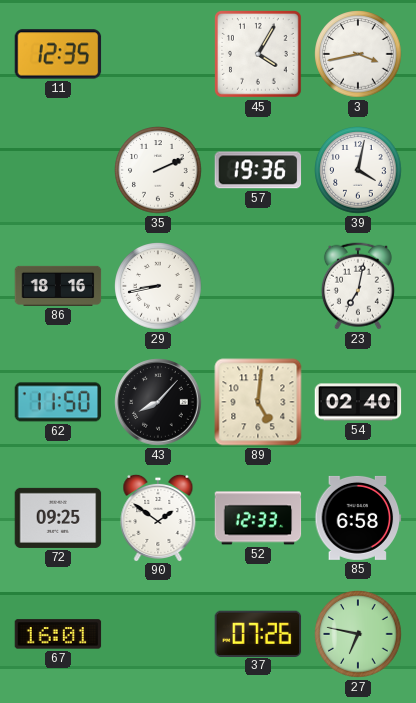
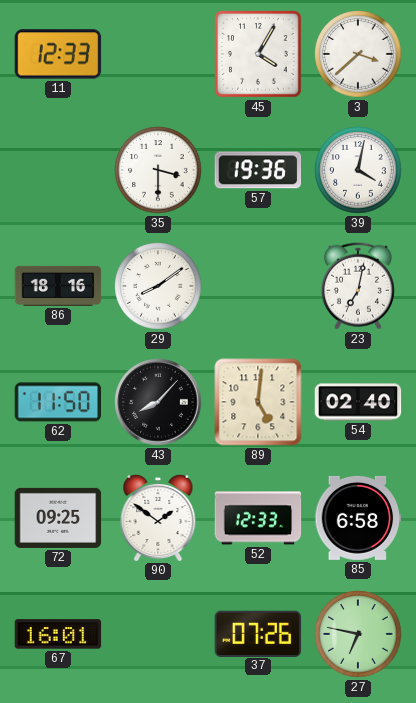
11: 12:35 -> 12:33
3: 3:43 -> 3:38
35: 2:11 -> 3:30
29: 8:43 -> 8:09
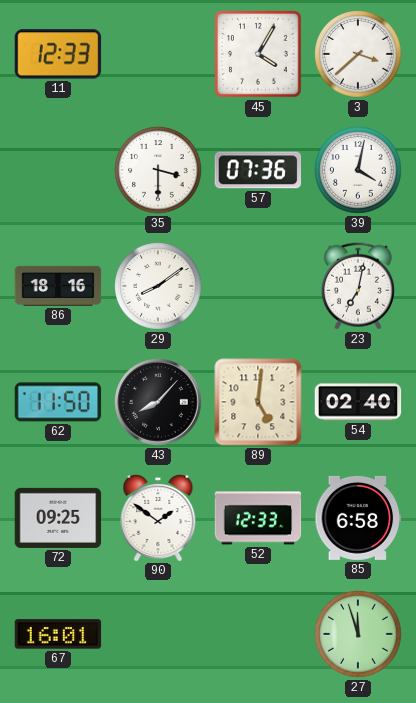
57: 19:36 -> 07:36
37: 07:26 -> none
27: 6:47 -> 11:57
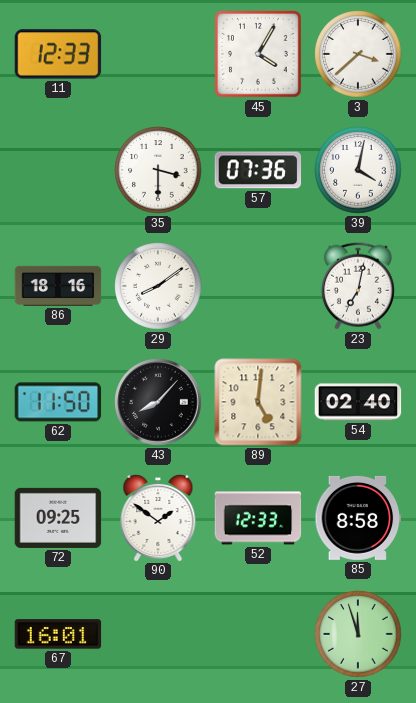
85: 6:58 -> 8:58
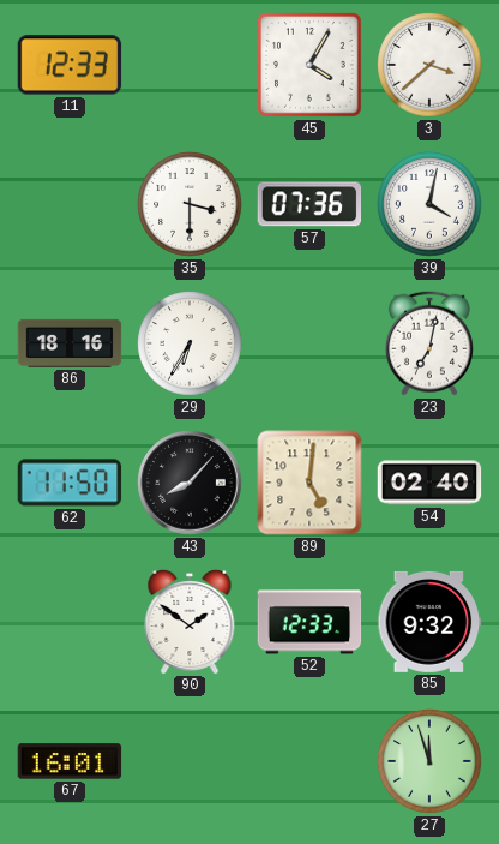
29: 8:09 -> 6:35
72: 09:25 -> none
85: 8:58 -> 9:32
